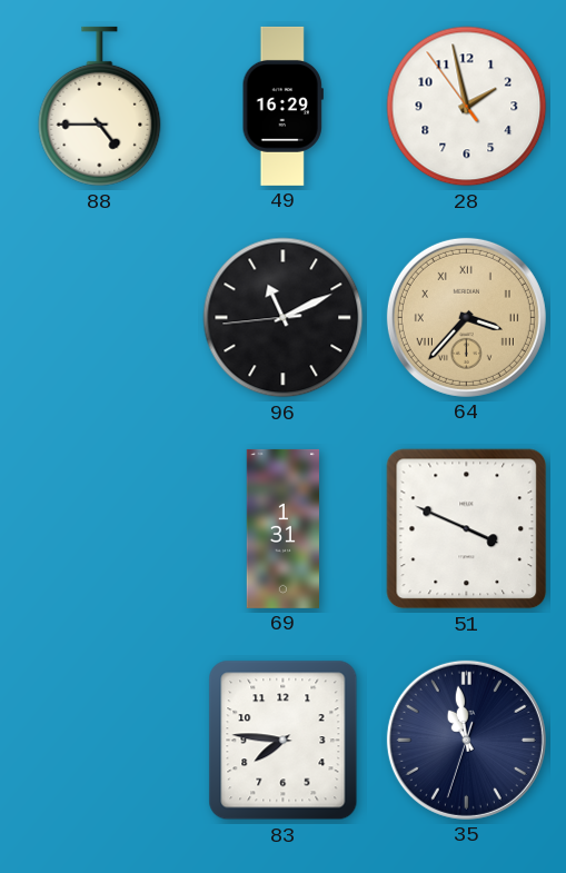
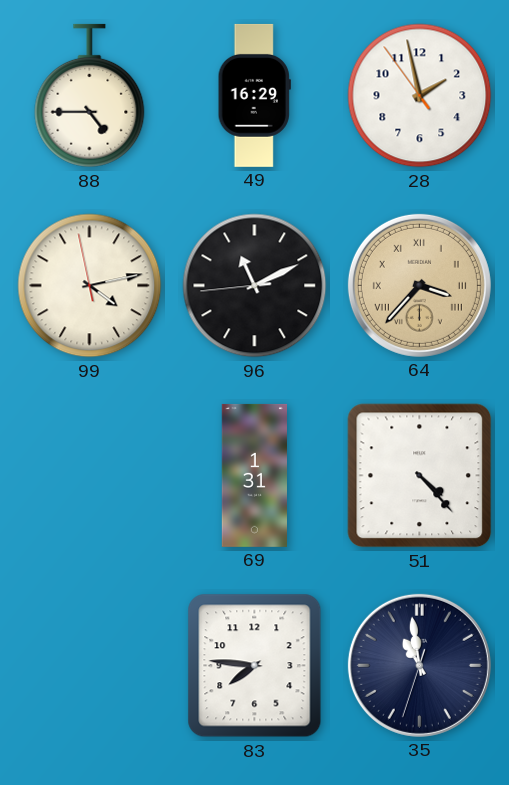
99: none -> 4:12
51: 3:49 -> 4:23
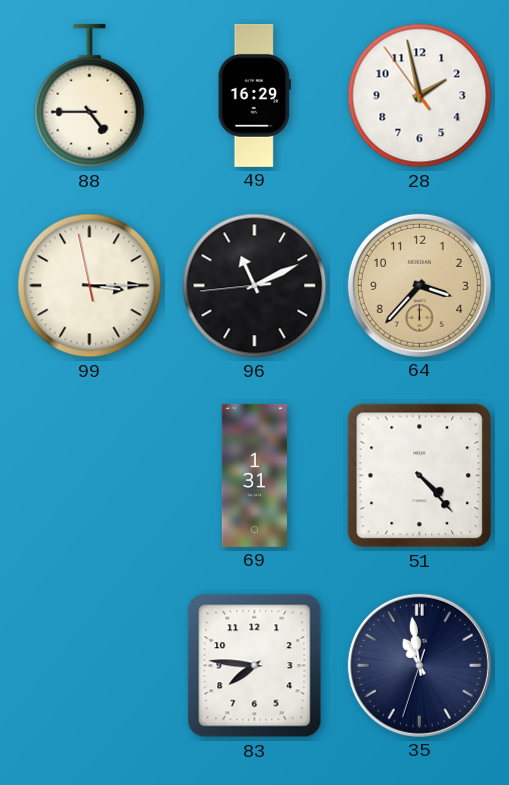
99: 4:12 -> 3:14
64 numerals: Roman -> Arabic
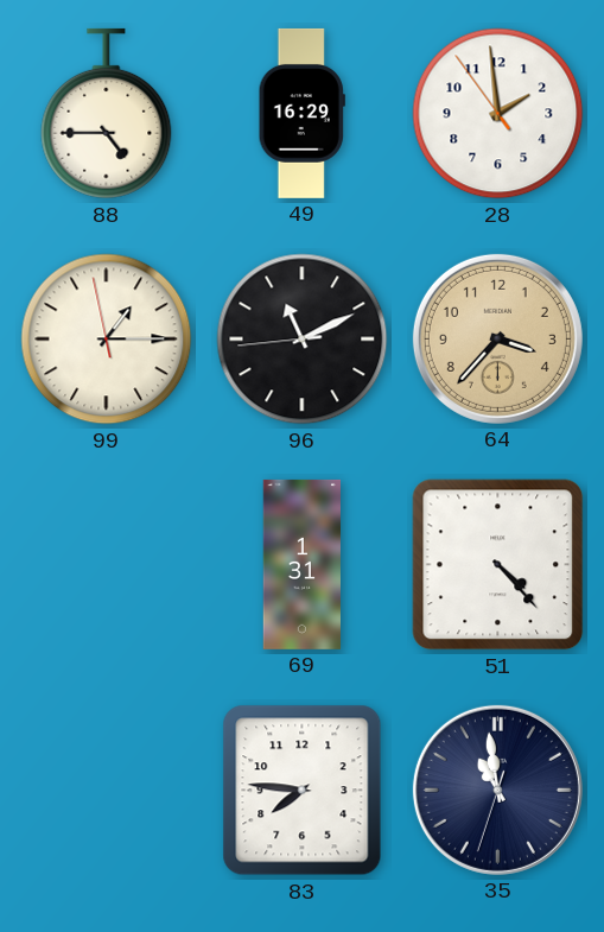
28: 1:57 -> 1:58
99: 3:14 -> 1:14
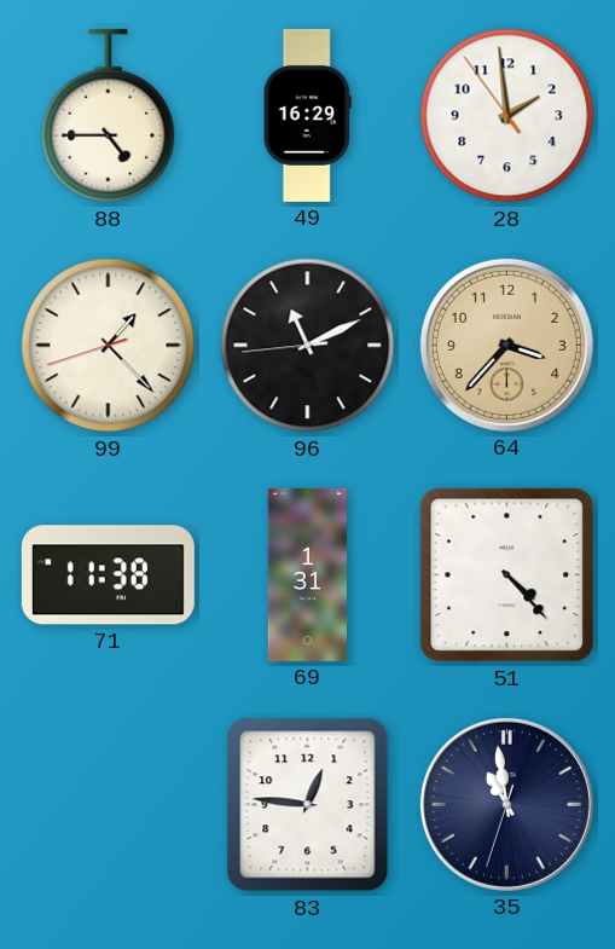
99: 1:14 -> 1:22
71: none -> 11:38
83: 7:46 -> 12:46
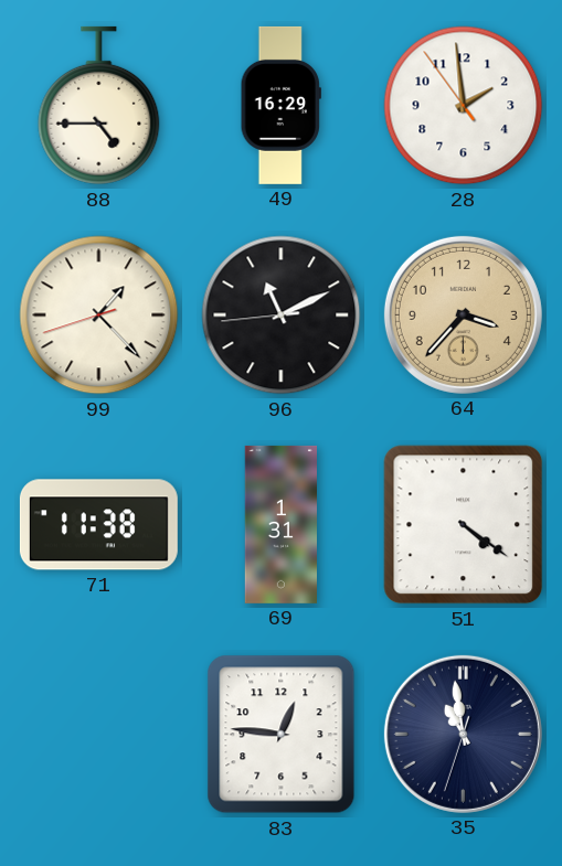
51: 4:23 -> 4:21
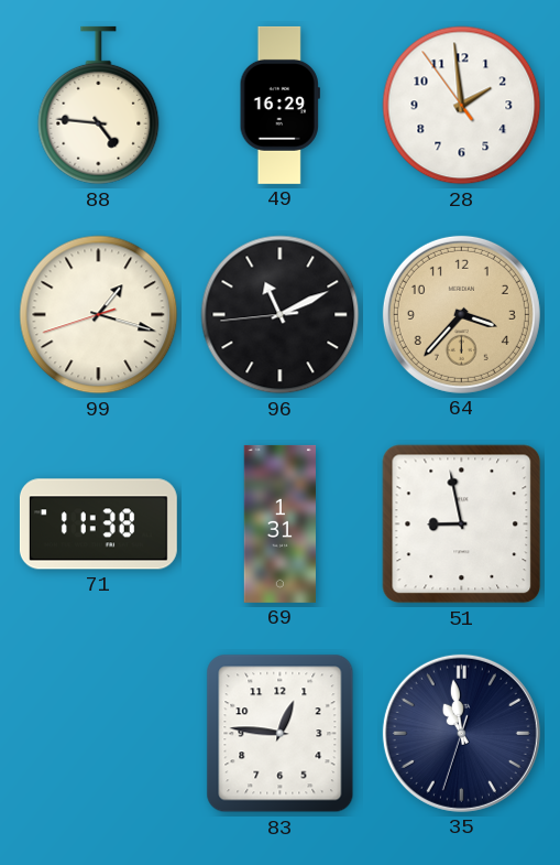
88: 4:45 -> 4:46
99: 1:22 -> 1:17
51: 4:21 -> 8:58
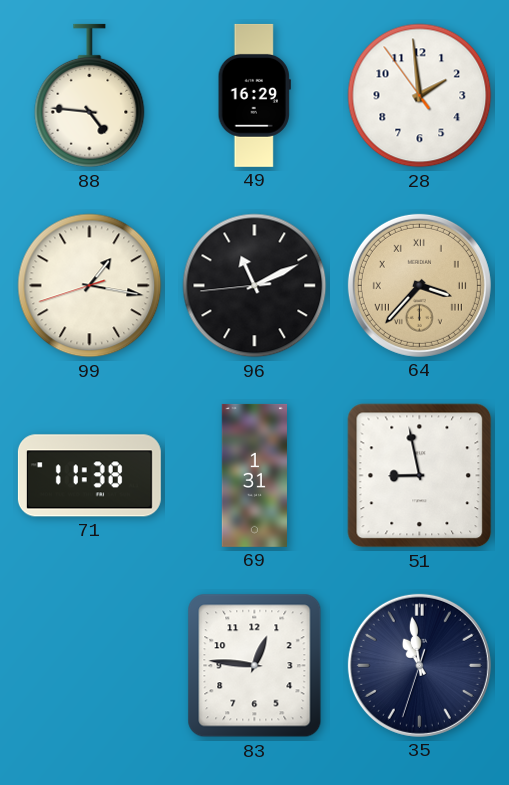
99: 1:17 -> 1:16
64 numerals: Arabic -> Roman
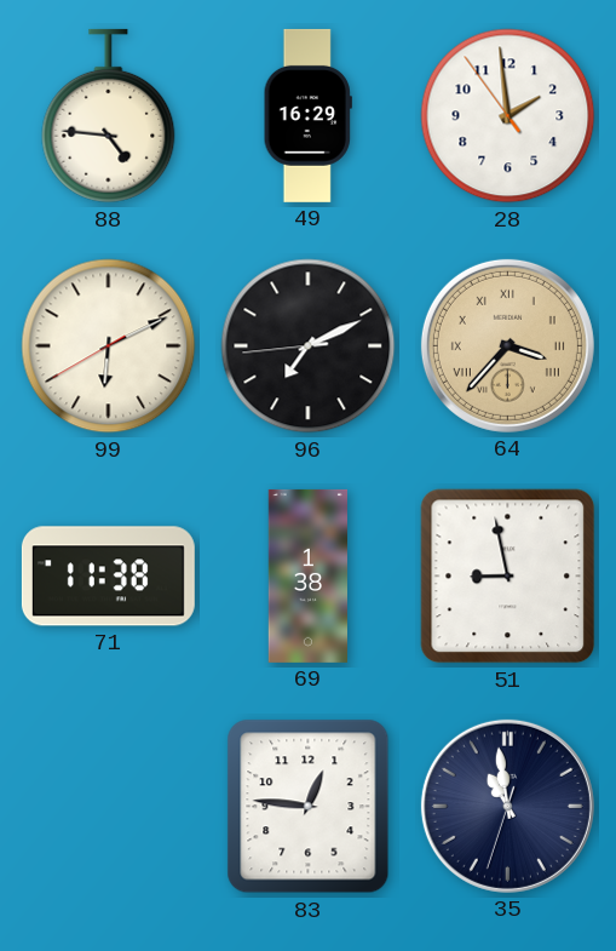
99: 1:16 -> 6:10
96: 11:10 -> 7:10
69: 1:31 -> 1:38
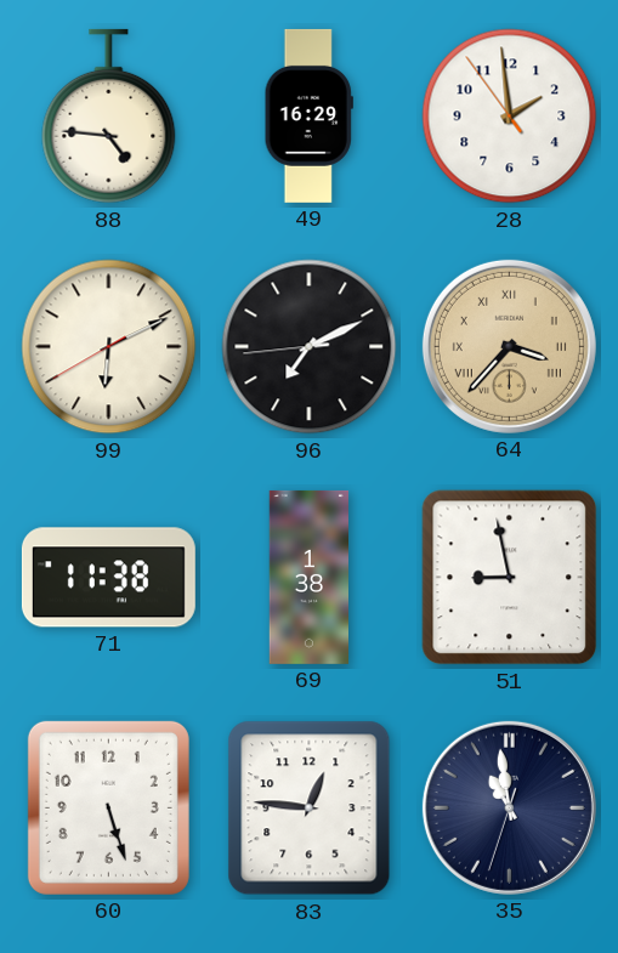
60: none -> 5:27
